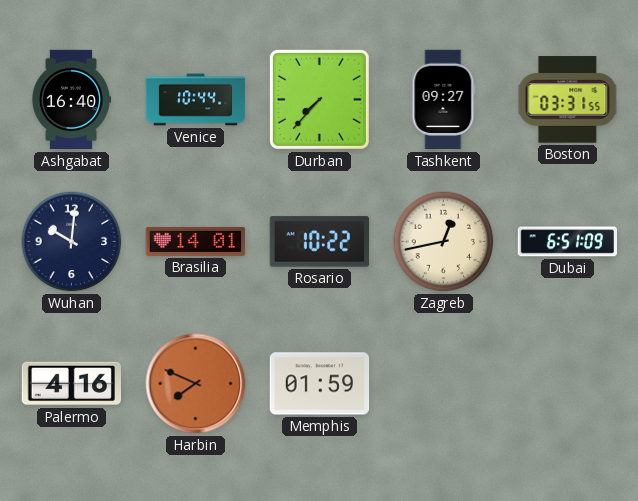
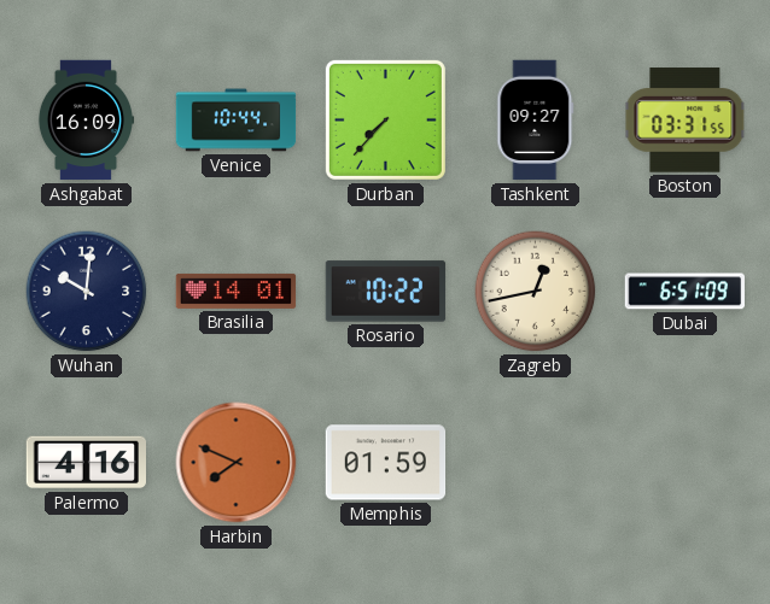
Ashgabat: 16:40 -> 16:09
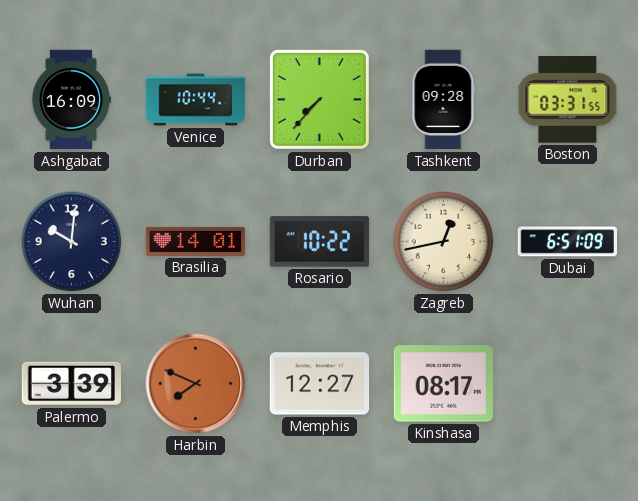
Tashkent: 09:27 -> 09:28
Palermo: 4:16 -> 3:39
Memphis: 01:59 -> 12:27
Kinshasa: none -> 08:17
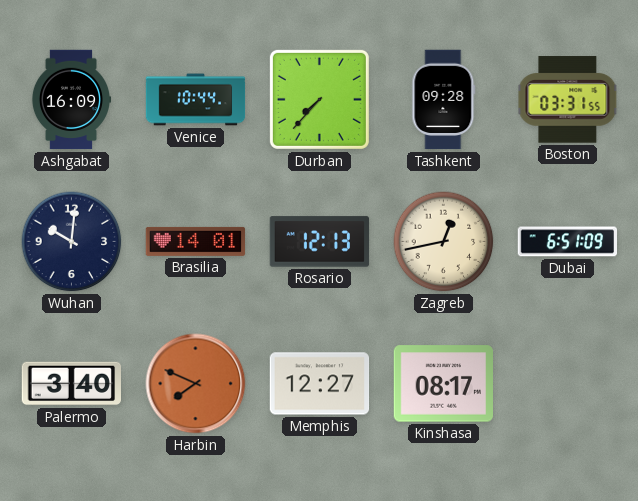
Rosario: 10:22 -> 12:13
Palermo: 3:39 -> 3:40
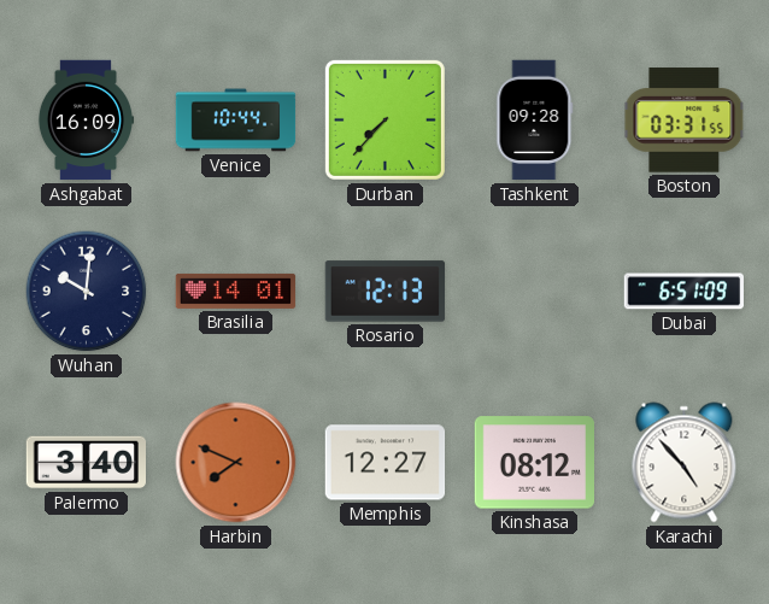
Zagreb: 12:43 -> none
Kinshasa: 08:17 -> 08:12
Karachi: none -> 4:53
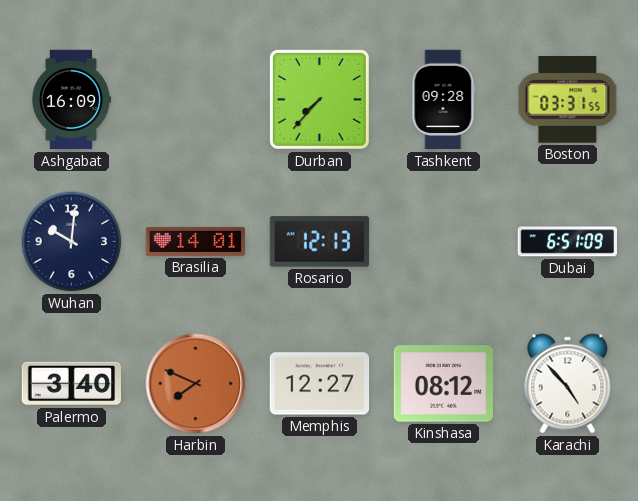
Venice: 10:44 -> none
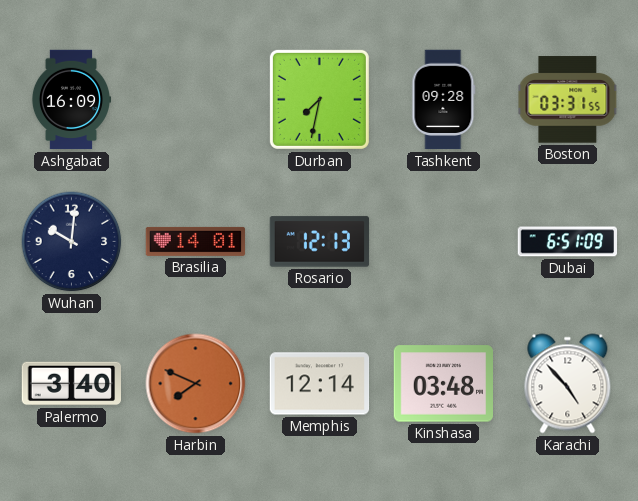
Durban: 7:37 -> 7:32
Memphis: 12:27 -> 12:14
Kinshasa: 08:12 -> 03:48
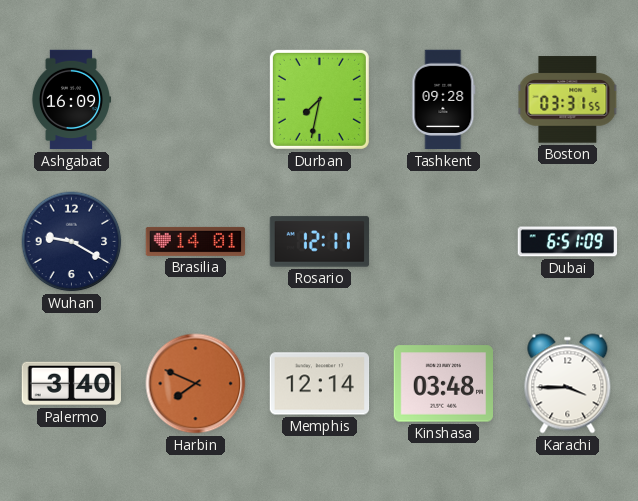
Wuhan: 10:01 -> 9:20
Rosario: 12:13 -> 12:11
Karachi: 4:53 -> 3:45
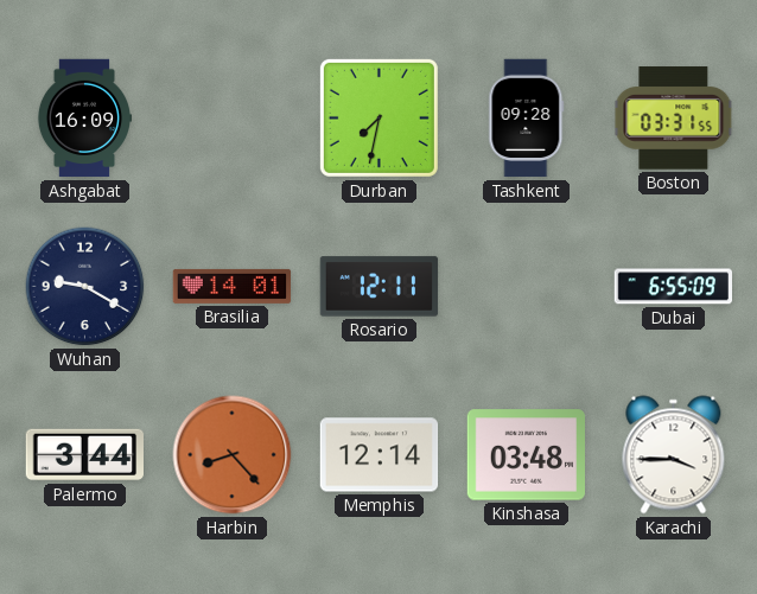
Dubai: 6:51 -> 6:55
Palermo: 3:40 -> 3:44
Harbin: 7:49 -> 8:23
